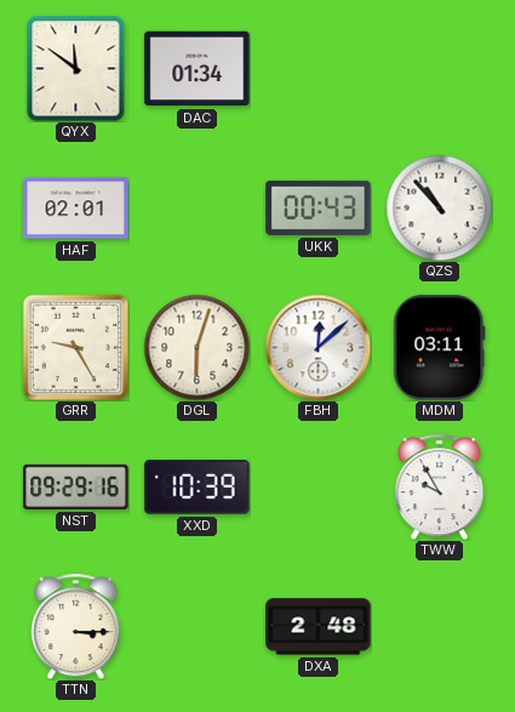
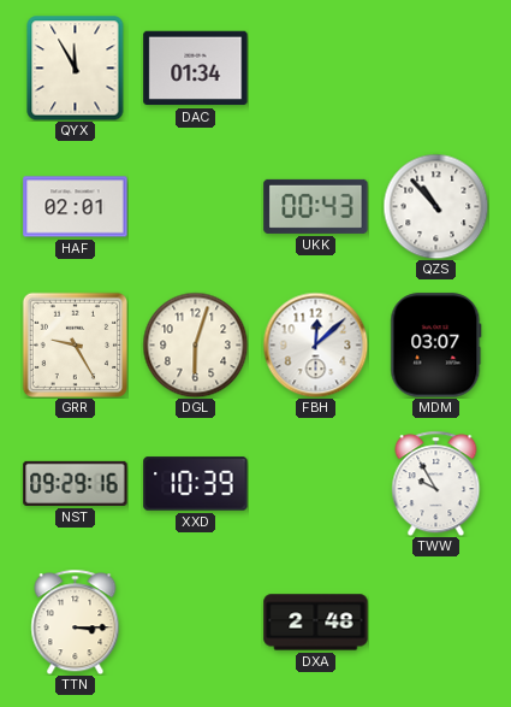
QYX: 11:51 -> 11:55
MDM: 03:11 -> 03:07
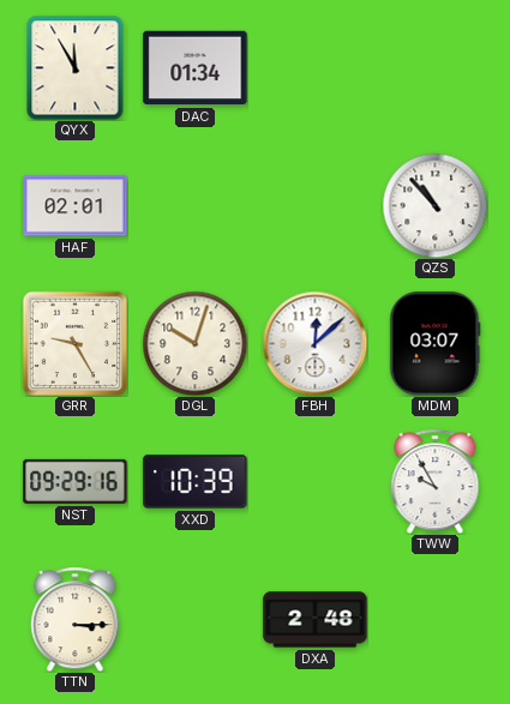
UKK: 00:43 -> none
DGL: 6:03 -> 10:03
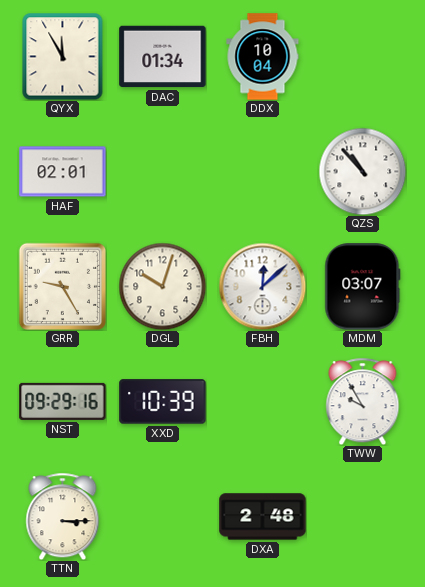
DDX: none -> 10:04
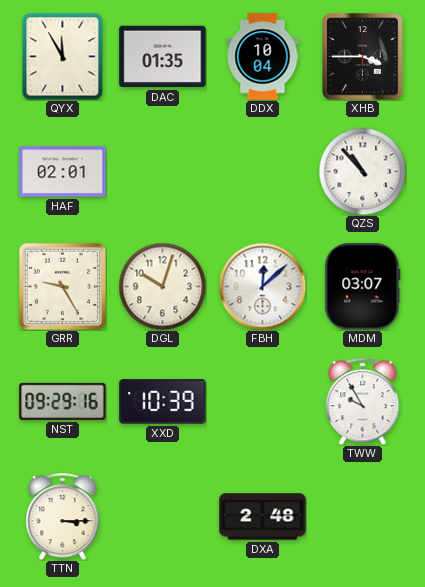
DAC: 01:34 -> 01:35
XHB: none -> 3:45
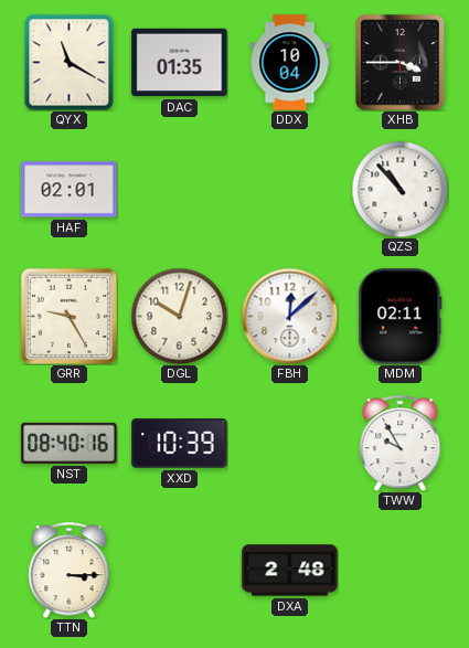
QYX: 11:55 -> 11:20
MDM: 03:07 -> 02:11
NST: 09:29 -> 08:40
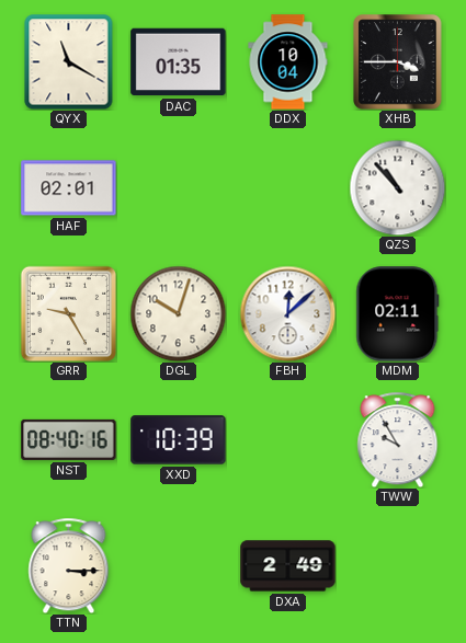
DXA: 2:48 -> 2:49
